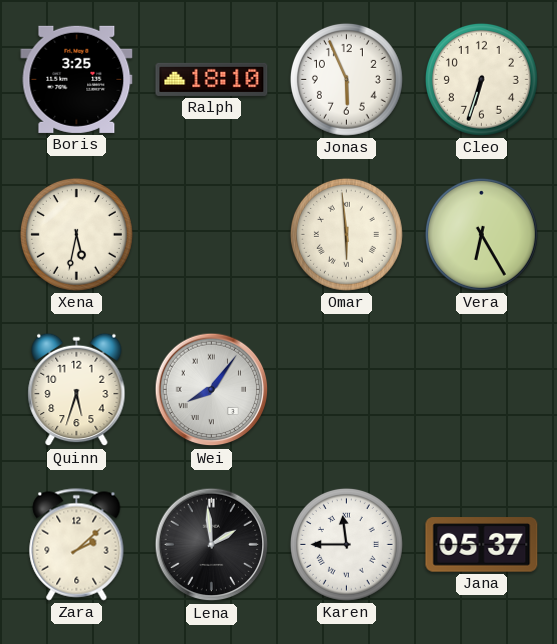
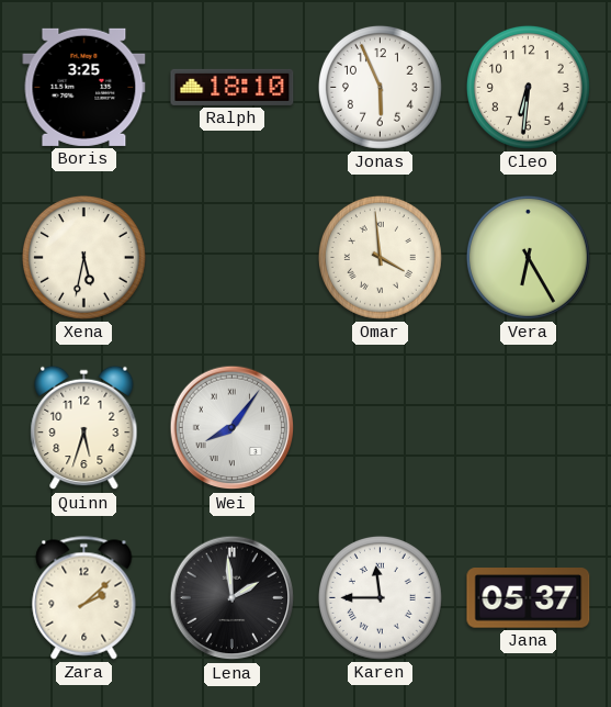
Cleo: 6:33 -> 6:31
Omar: 5:59 -> 3:59
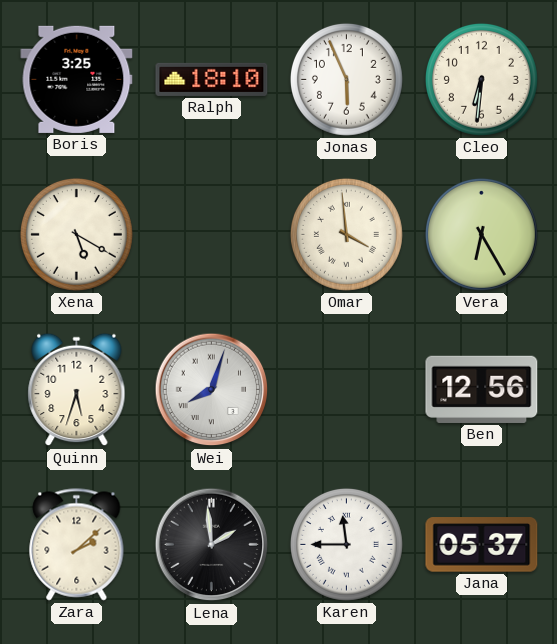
Xena: 5:32 -> 5:20
Wei: 8:06 -> 8:03
Ben: none -> 12:56
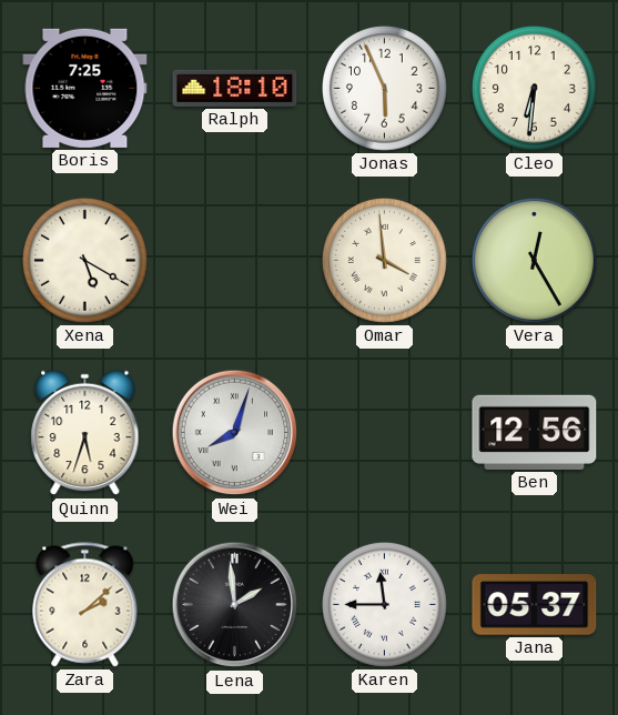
Boris: 3:25 -> 7:25
Vera: 6:25 -> 12:25
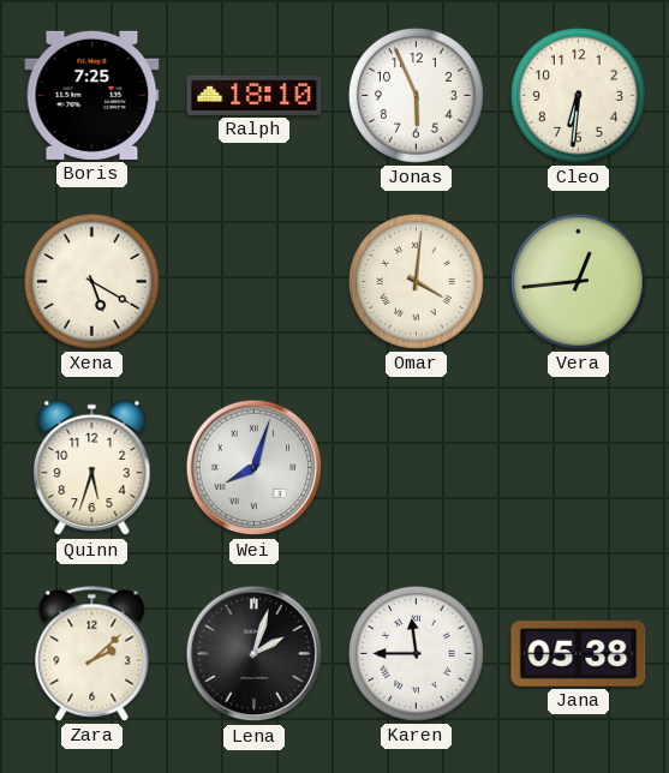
Omar: 3:59 -> 4:01
Vera: 12:25 -> 12:44
Ben: 12:56 -> none
Lena: 1:59 -> 2:03
Jana: 05:37 -> 05:38
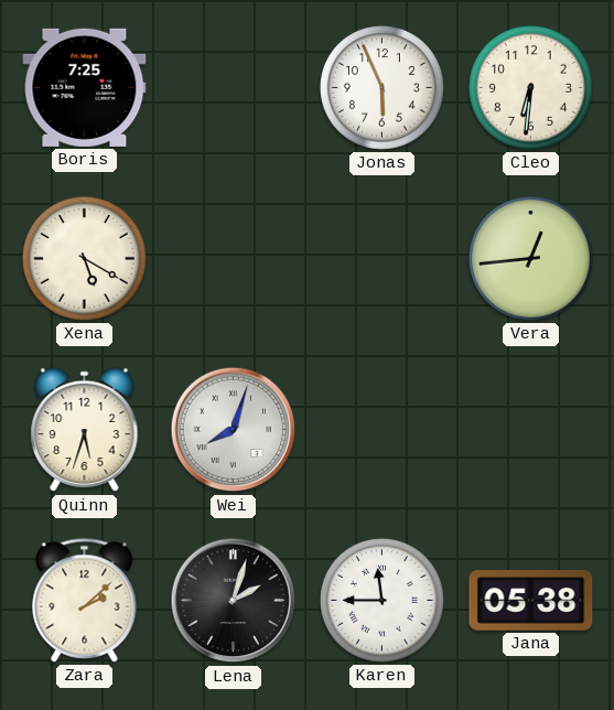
Ralph: 18:10 -> none
Omar: 4:01 -> none
